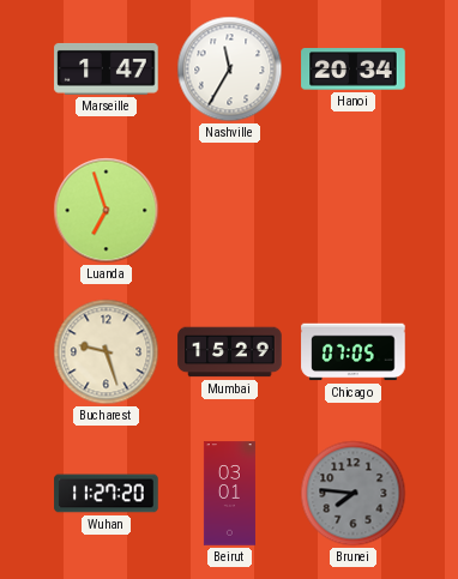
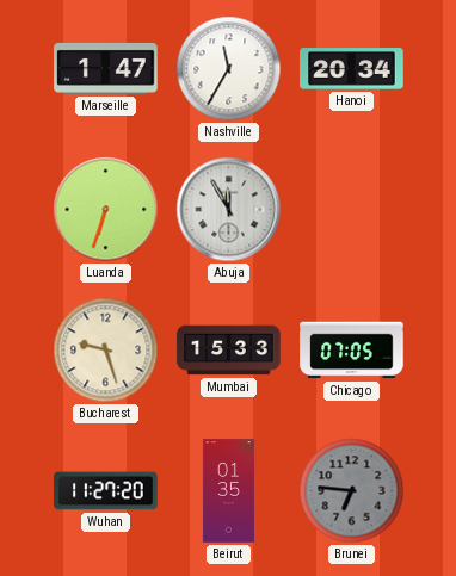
Luanda: 6:57 -> 6:33
Abuja: none -> 11:55
Mumbai: 15:29 -> 15:33
Beirut: 03:01 -> 01:35
Brunei: 7:46 -> 6:46
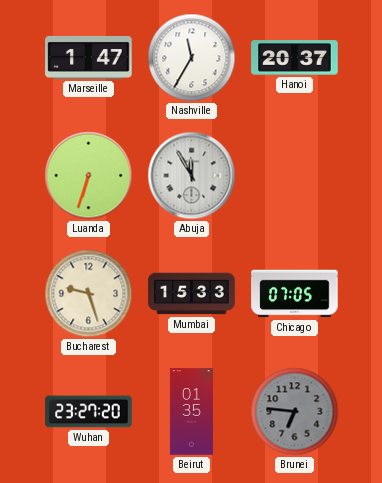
Hanoi: 20:34 -> 20:37
Wuhan: 11:27 -> 23:27
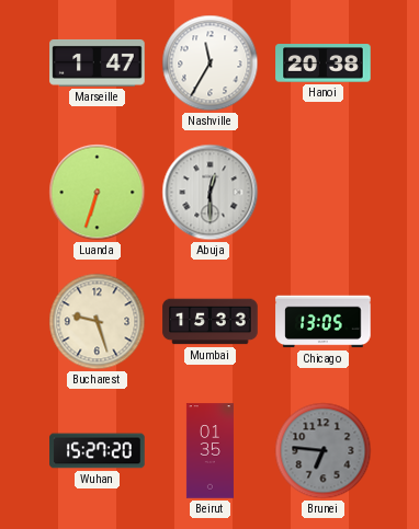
Hanoi: 20:37 -> 20:38
Abuja: 11:55 -> 12:30
Chicago: 07:05 -> 13:05
Wuhan: 23:27 -> 15:27
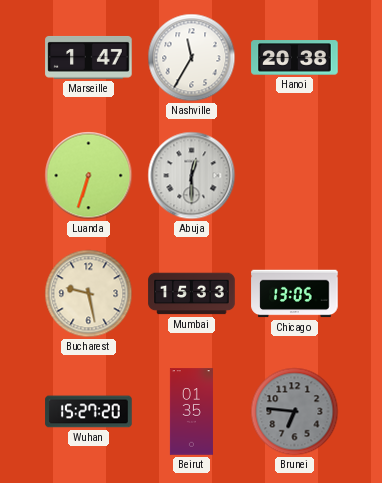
Bucharest: 9:27 -> 9:28
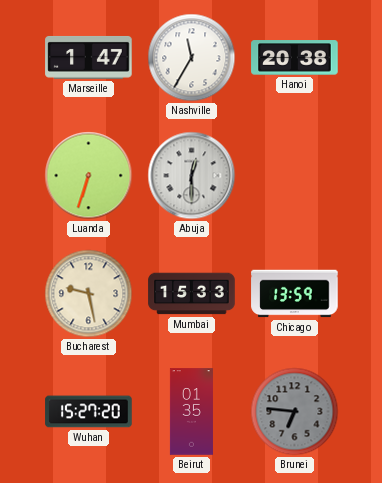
Chicago: 13:05 -> 13:59
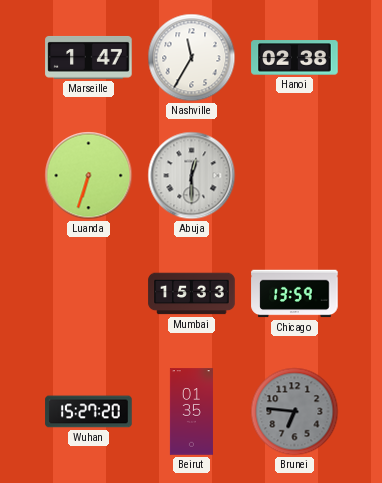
Hanoi: 20:38 -> 02:38
Bucharest: 9:28 -> none
